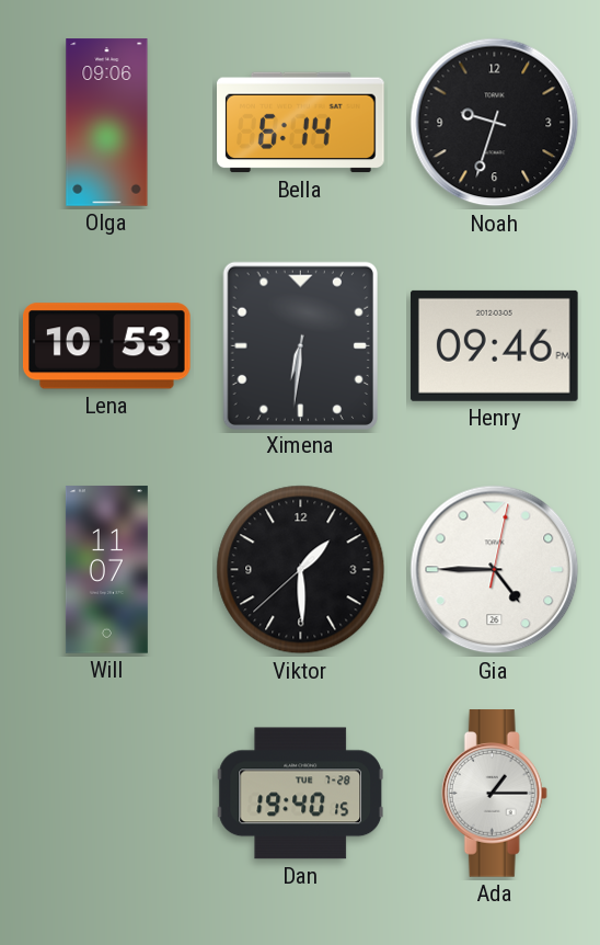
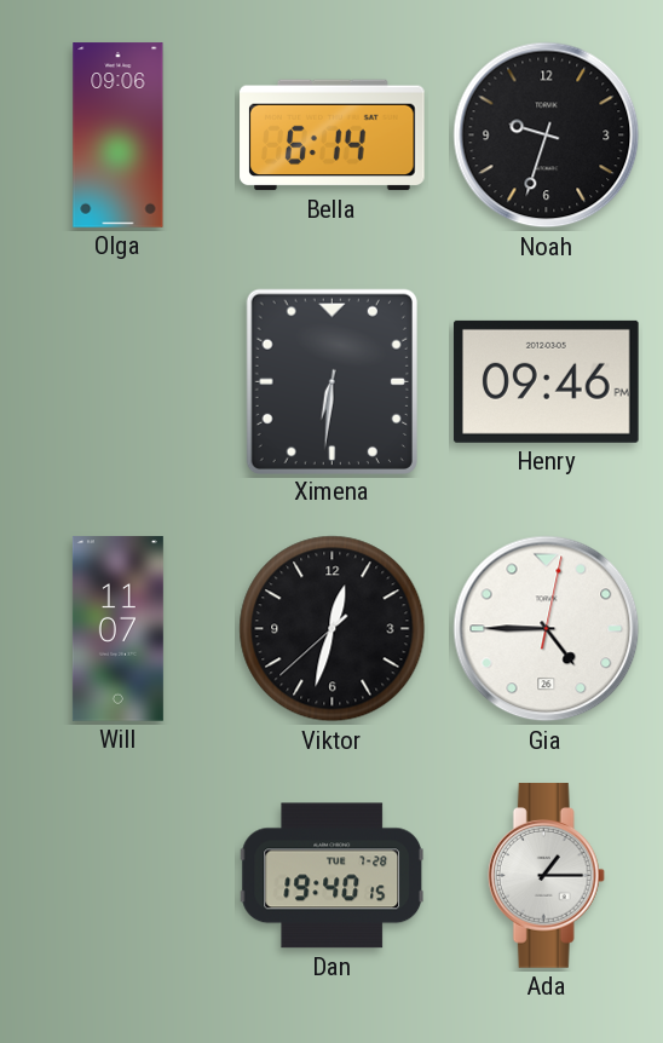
Lena: 10:53 -> none
Viktor: 1:29 -> 12:32
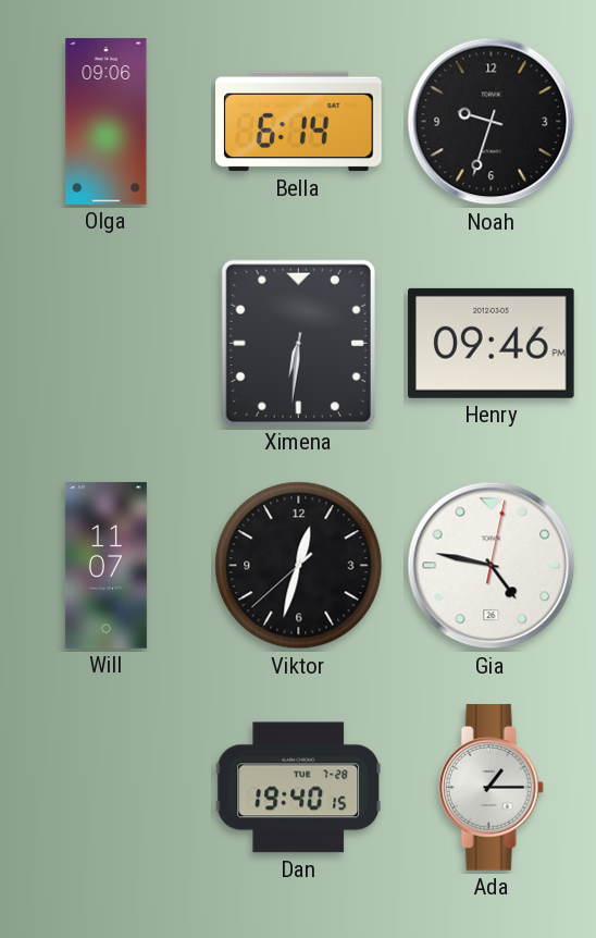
Gia: 4:45 -> 4:47
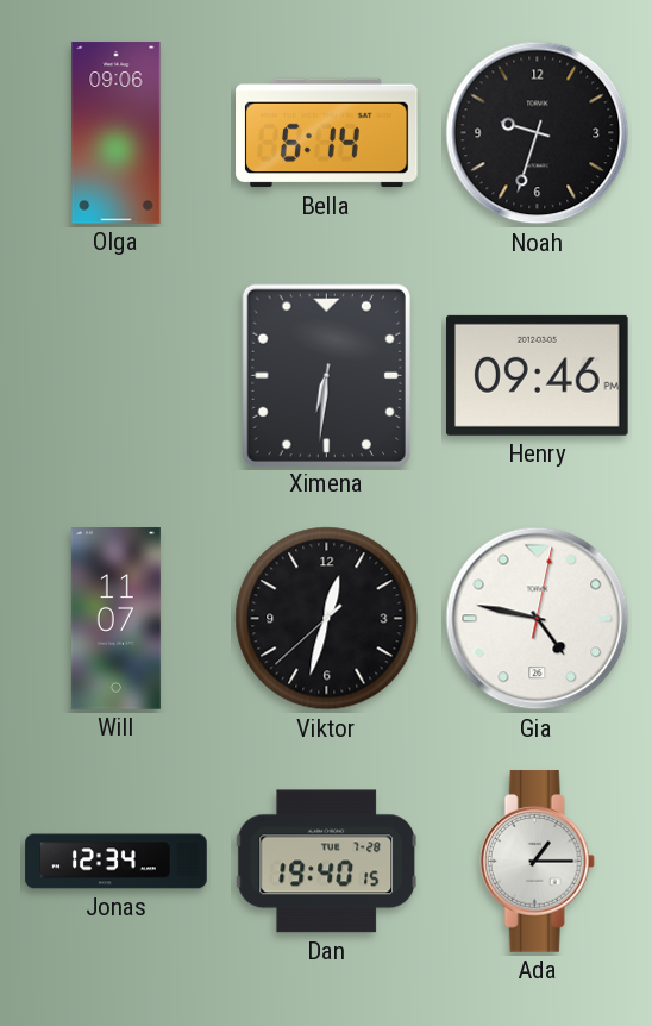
Jonas: none -> 12:34
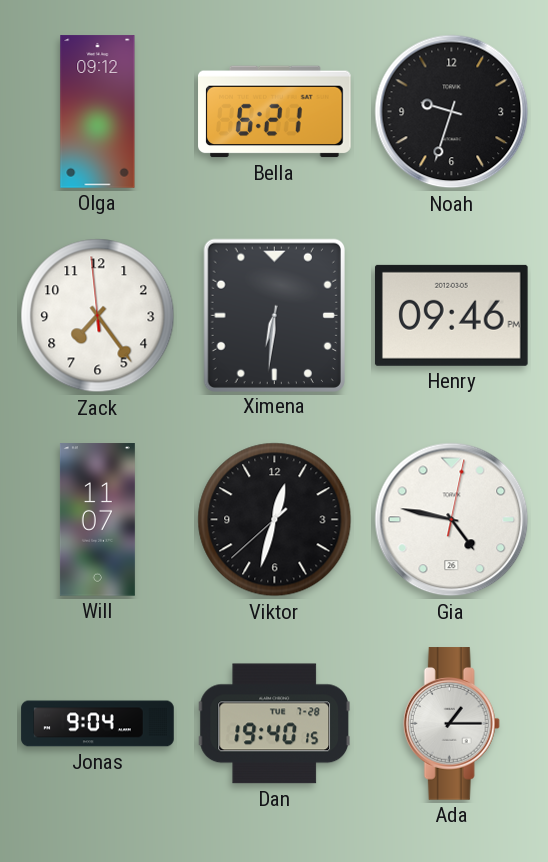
Olga: 09:06 -> 09:12
Bella: 6:14 -> 6:21
Zack: none -> 7:23
Jonas: 12:34 -> 9:04
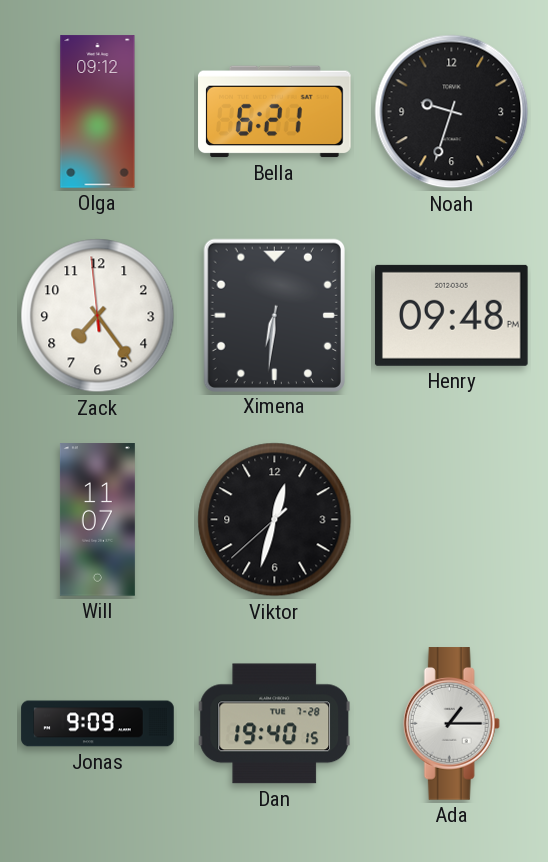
Henry: 09:46 -> 09:48
Gia: 4:47 -> none
Jonas: 9:04 -> 9:09
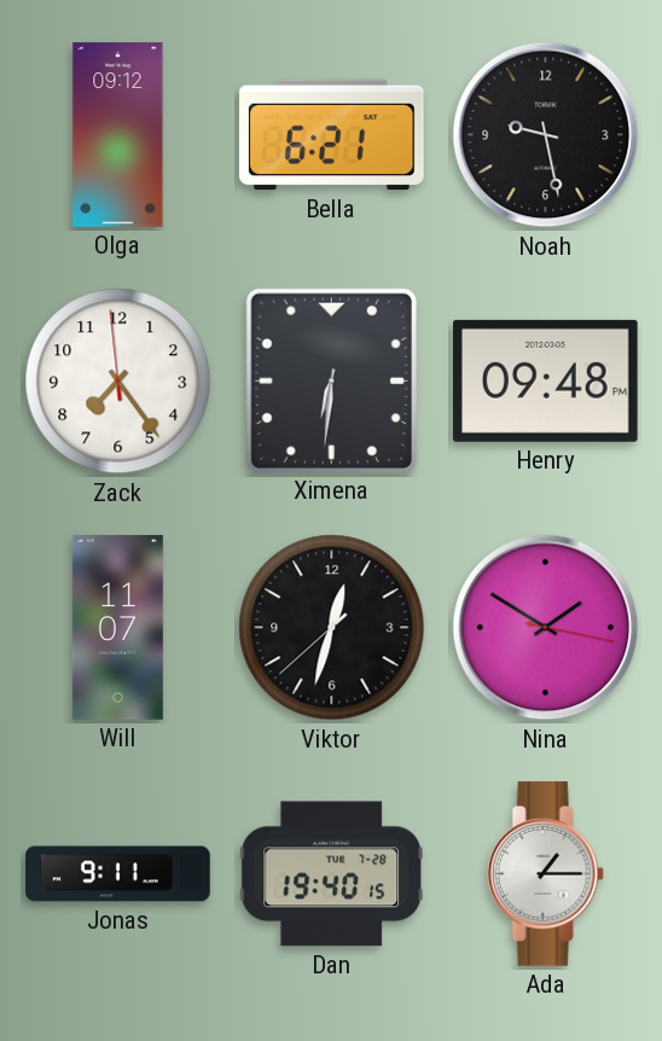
Noah: 9:33 -> 9:28
Nina: none -> 1:50
Jonas: 9:09 -> 9:11
